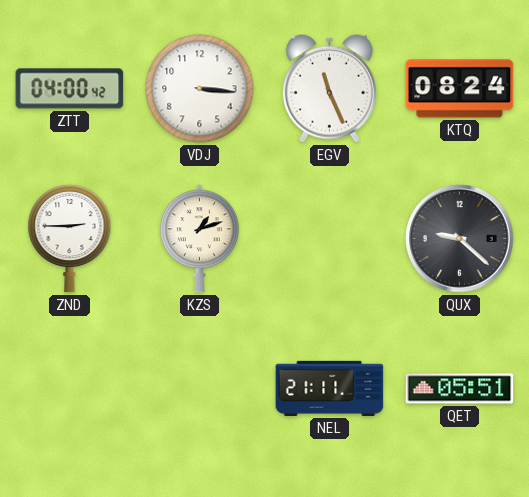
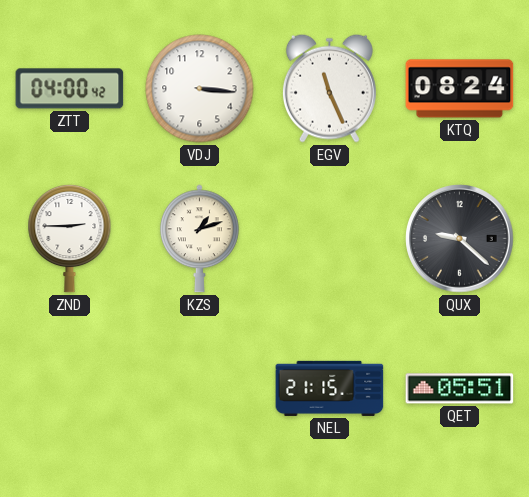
NEL: 21:11 -> 21:15
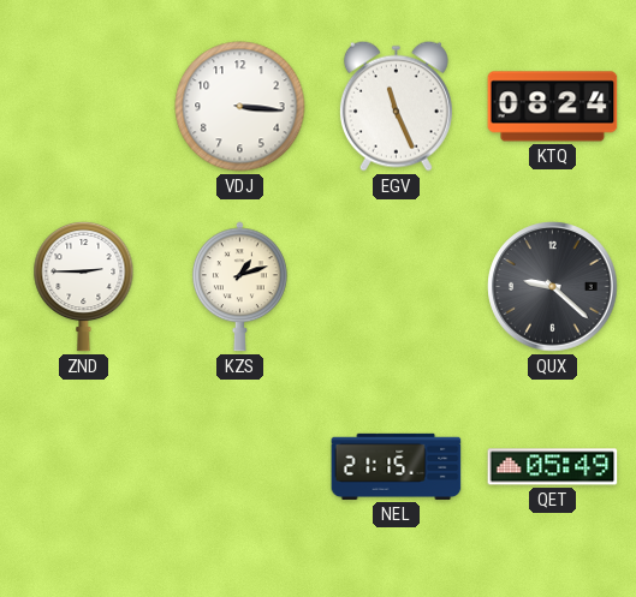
ZTT: 04:00 -> none
QET: 05:51 -> 05:49
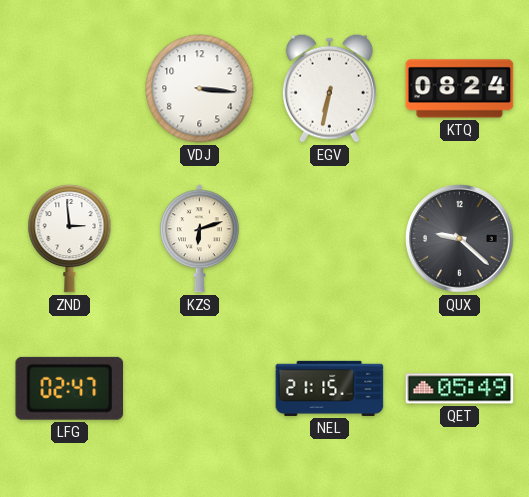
EGV: 11:26 -> 6:32
ZND: 2:45 -> 2:59
KZS: 1:12 -> 6:12
LFG: none -> 02:47
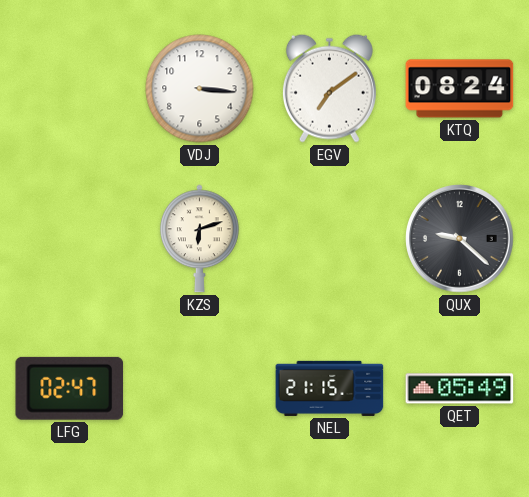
EGV: 6:32 -> 7:09
ZND: 2:59 -> none
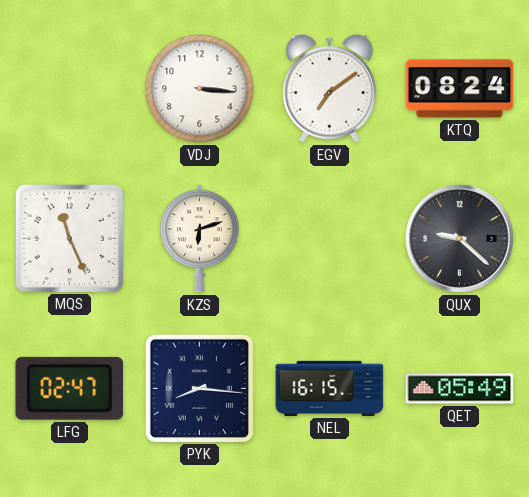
MQS: none -> 11:26
PYK: none -> 8:16
NEL: 21:15 -> 16:15
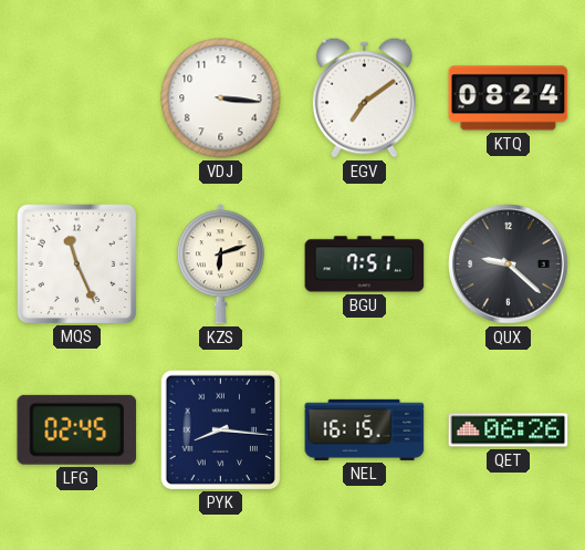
BGU: none -> 7:51
LFG: 02:47 -> 02:45
QET: 05:49 -> 06:26
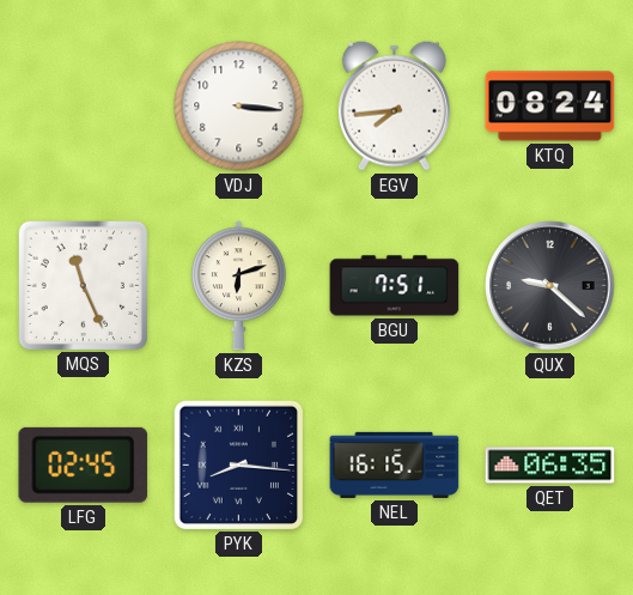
EGV: 7:09 -> 7:44
QET: 06:26 -> 06:35
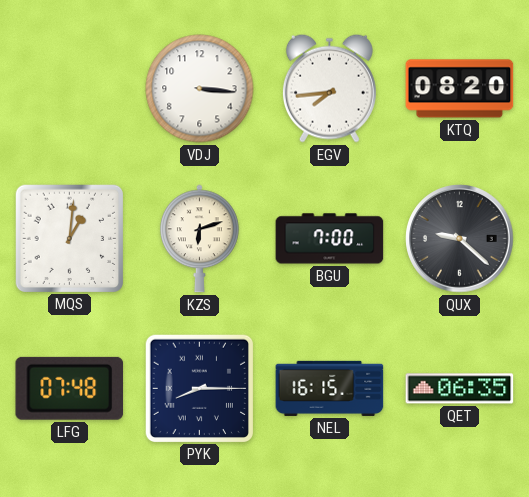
KTQ: 08:24 -> 08:20
MQS: 11:26 -> 1:01
BGU: 7:51 -> 7:00
LFG: 02:45 -> 07:48
PYK: 8:16 -> 8:15
